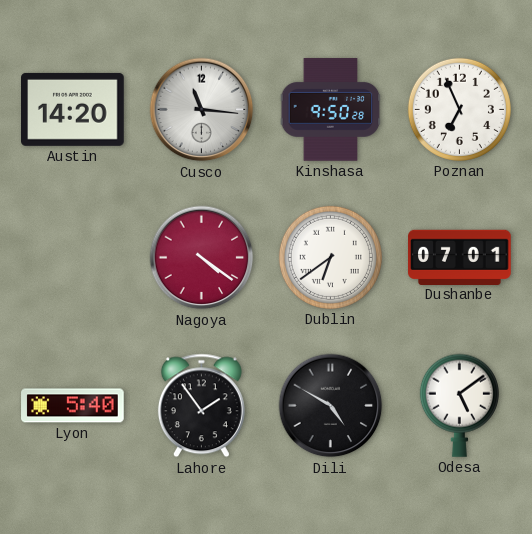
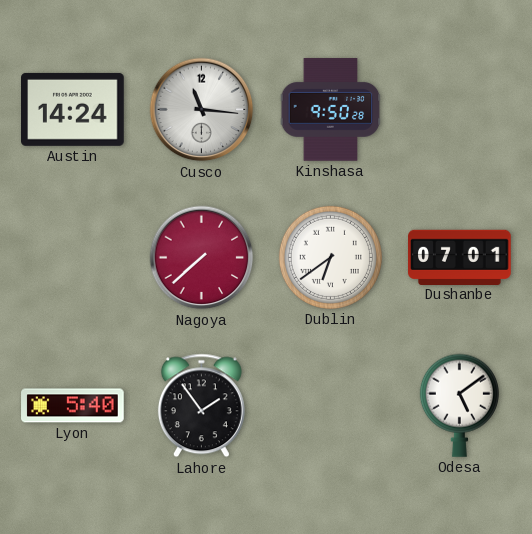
Austin: 14:20 -> 14:24
Poznan: 6:56 -> none
Nagoya: 4:21 -> 7:38
Dili: 4:50 -> none
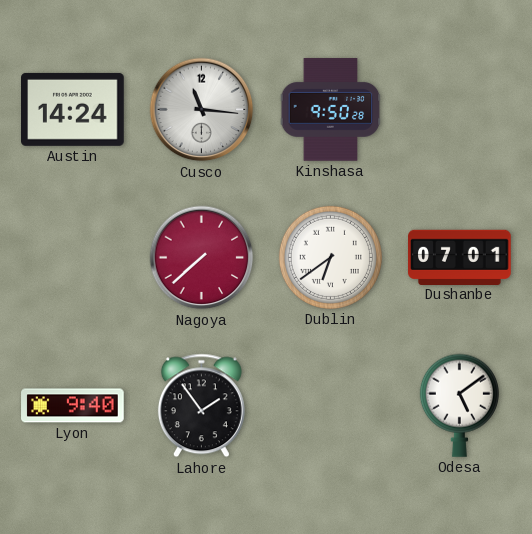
Lyon: 5:40 -> 9:40
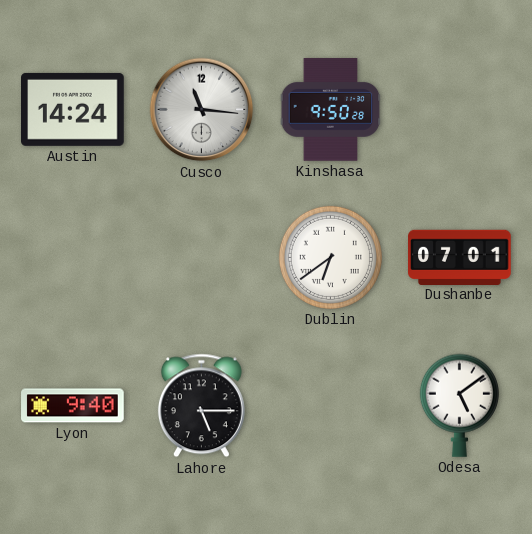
Nagoya: 7:38 -> none
Lahore: 1:54 -> 5:15
